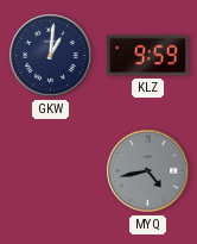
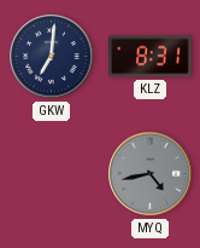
GKW: 1:01 -> 7:01
KLZ: 9:59 -> 8:31
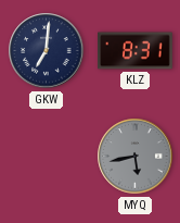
MYQ: 4:43 -> 5:43
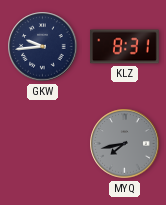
GKW: 7:01 -> 9:44
MYQ: 5:43 -> 7:43
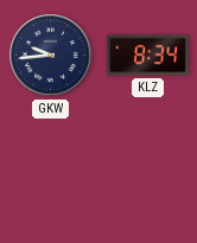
KLZ: 8:31 -> 8:34
MYQ: 7:43 -> none
